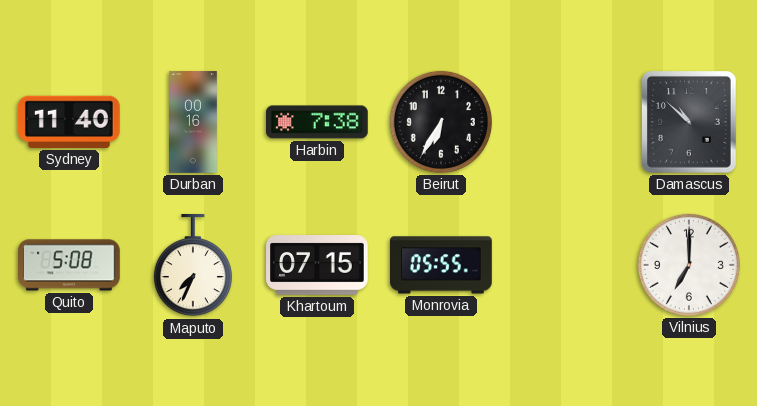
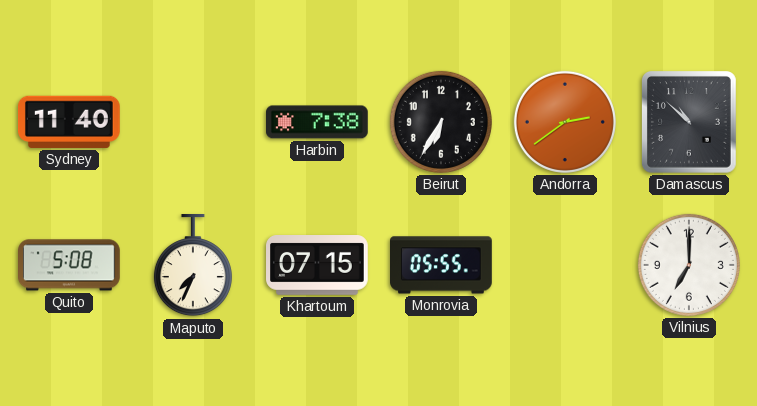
Durban: 00:16 -> none
Andorra: none -> 2:39
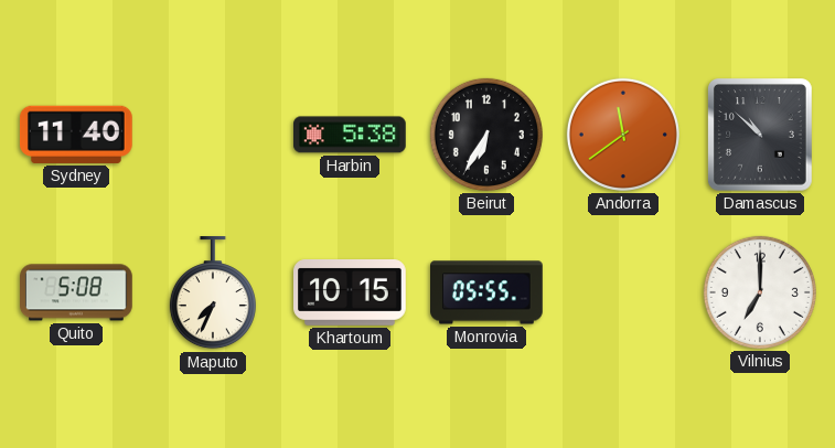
Harbin: 7:38 -> 5:38
Andorra: 2:39 -> 11:39
Khartoum: 07:15 -> 10:15
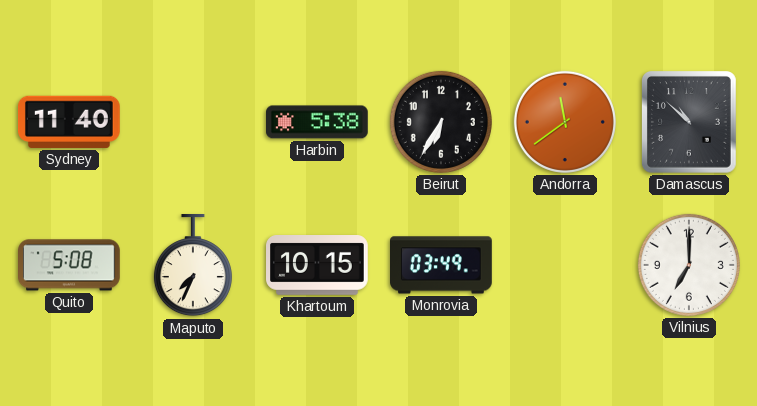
Monrovia: 05:55 -> 03:49
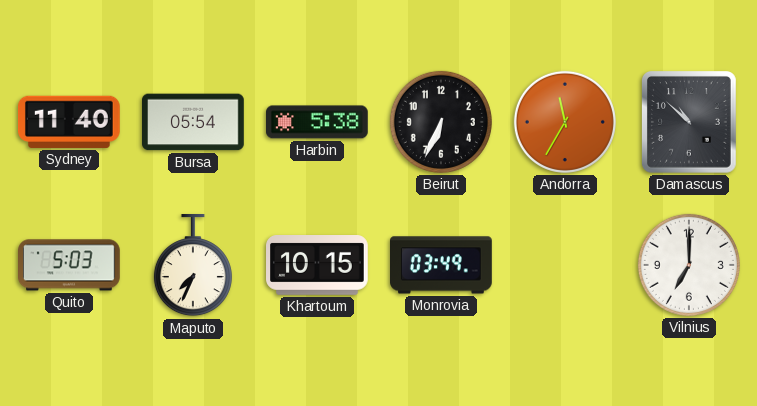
Bursa: none -> 05:54
Beirut: 6:35 -> 6:34
Andorra: 11:39 -> 11:35
Quito: 5:08 -> 5:03
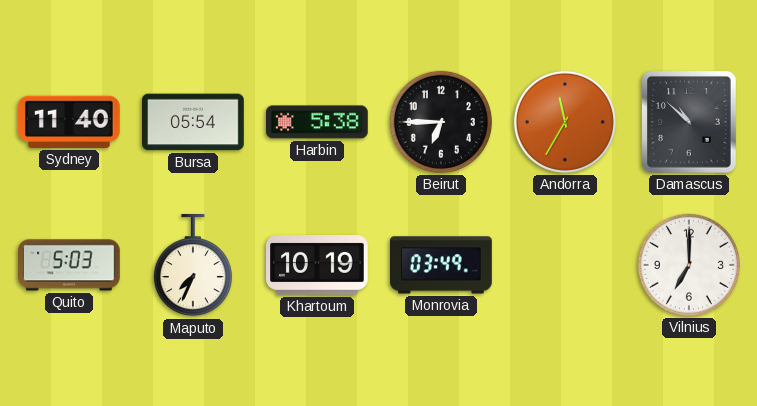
Beirut: 6:34 -> 6:45
Khartoum: 10:15 -> 10:19
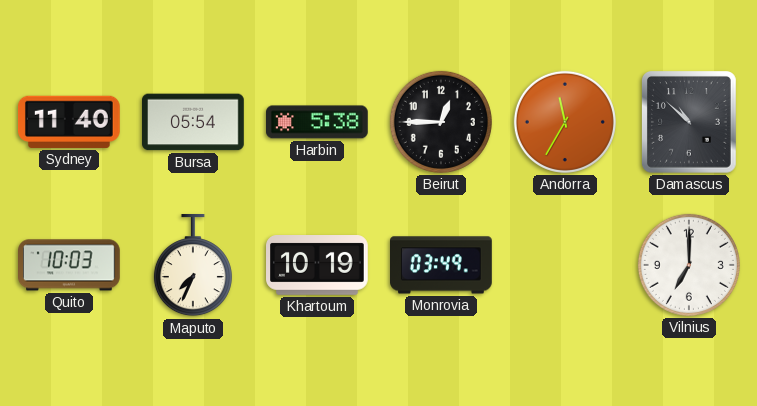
Beirut: 6:45 -> 12:45
Quito: 5:03 -> 10:03
